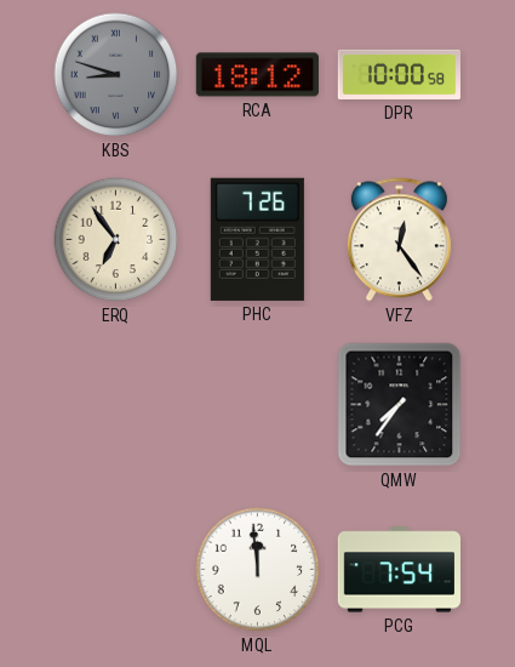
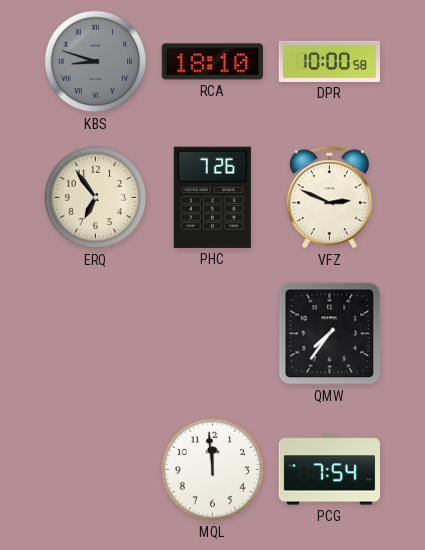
RCA: 18:12 -> 18:10
VFZ: 12:24 -> 2:49
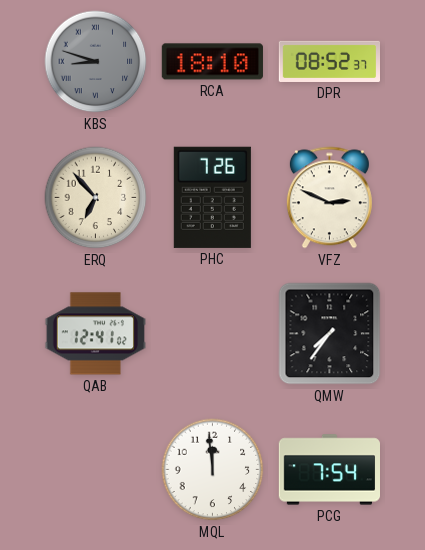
DPR: 10:00 -> 08:52
ERQ: 6:54 -> 6:53
QAB: none -> 12:41
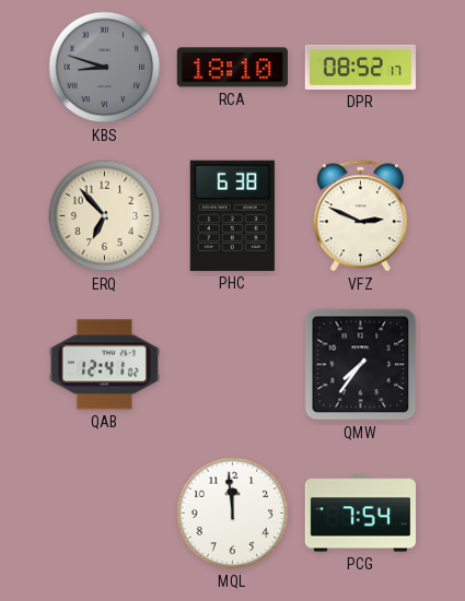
DPR: 08:52:37 -> 08:52:17
PHC: 7:26 -> 6:38
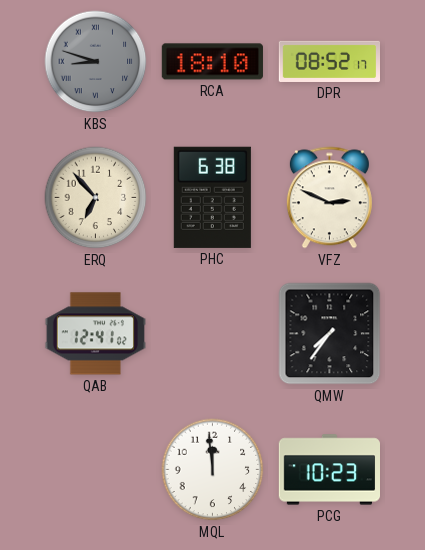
PCG: 7:54 -> 10:23
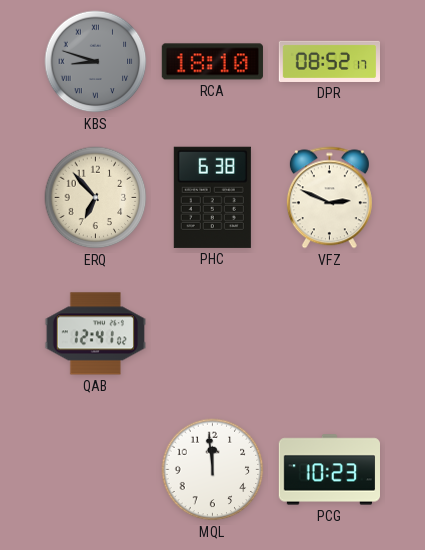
QMW: 7:36 -> none
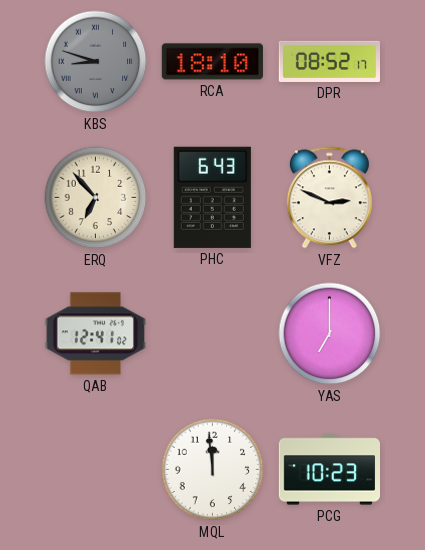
PHC: 6:38 -> 6:43
YAS: none -> 7:00
